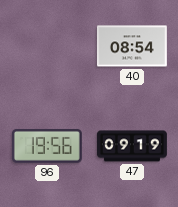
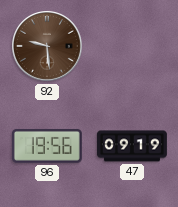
92: none -> 9:29
40: 08:54 -> none
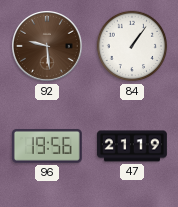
84: none -> 1:06
47: 09:19 -> 21:19
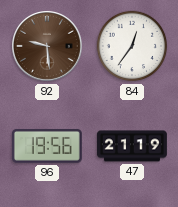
84: 1:06 -> 12:36
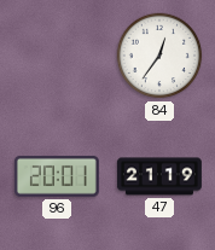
92: 9:29 -> none
96: 19:56 -> 20:01
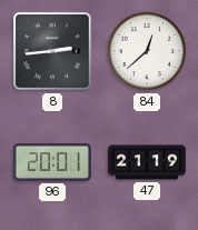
8: none -> 2:44
84: 12:36 -> 12:38
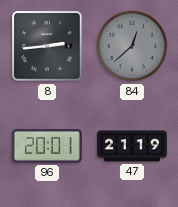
84 dial: white -> grey
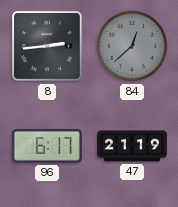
96: 20:01 -> 6:17
